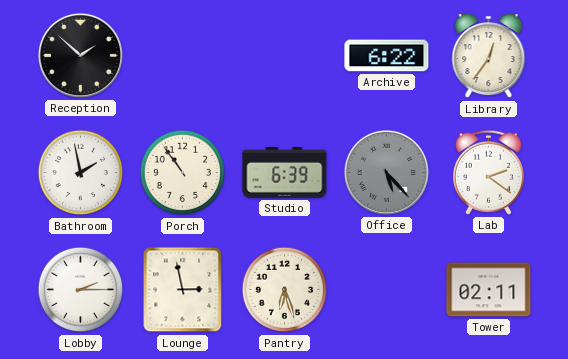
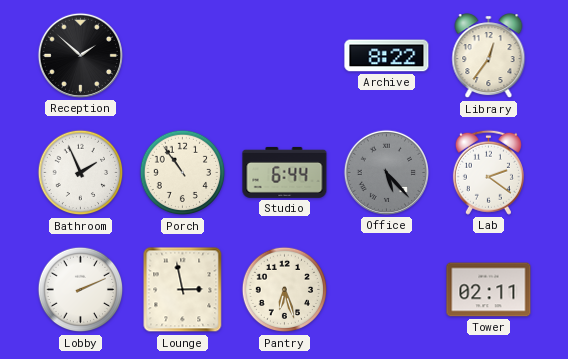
Archive: 6:22 -> 8:22
Bathroom: 1:58 -> 1:56
Studio: 6:39 -> 6:44
Lobby: 2:15 -> 2:11
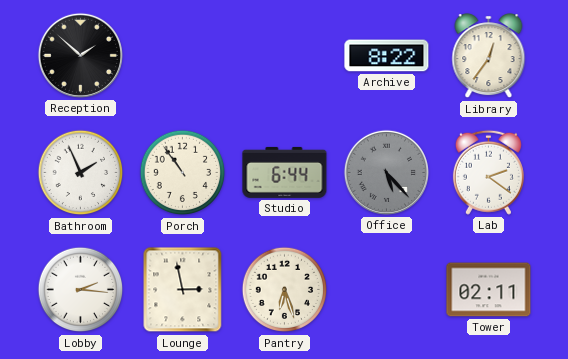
Lobby: 2:11 -> 2:16
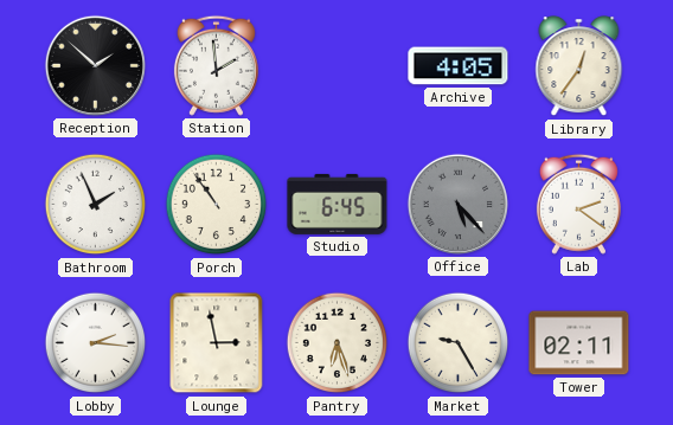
Station: none -> 1:59
Archive: 8:22 -> 4:05
Studio: 6:44 -> 6:45
Market: none -> 9:25
